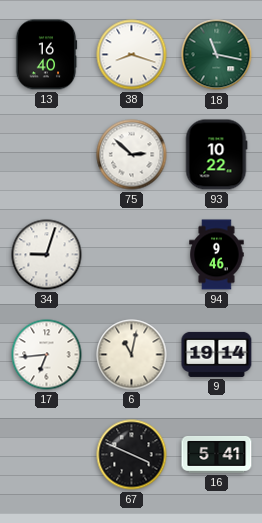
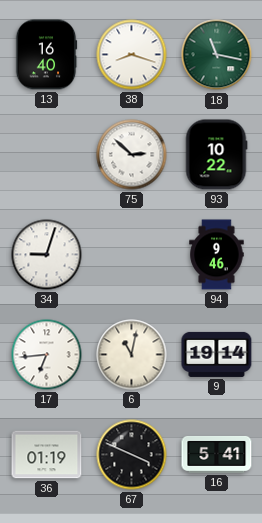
36: none -> 01:19
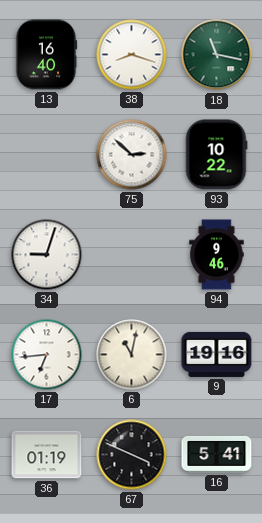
9: 19:14 -> 19:16
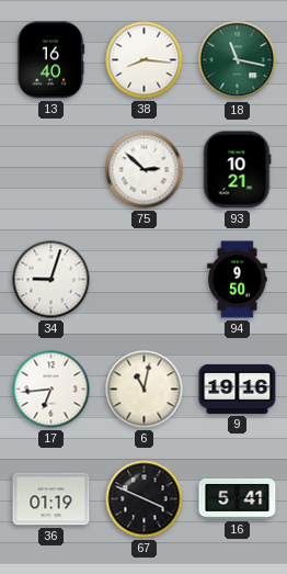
38: 8:18 -> 8:16
93: 10:22 -> 10:21
94: 9:46 -> 9:50
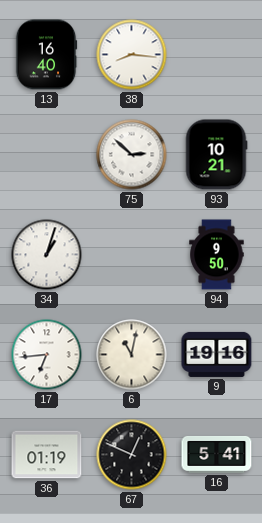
18: 11:17 -> none
34: 9:03 -> 1:03
67: 3:49 -> 12:49
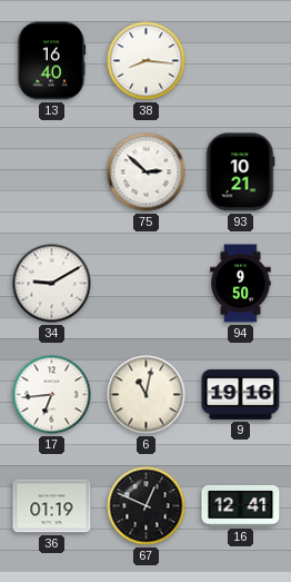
34: 1:03 -> 9:10
16: 5:41 -> 12:41
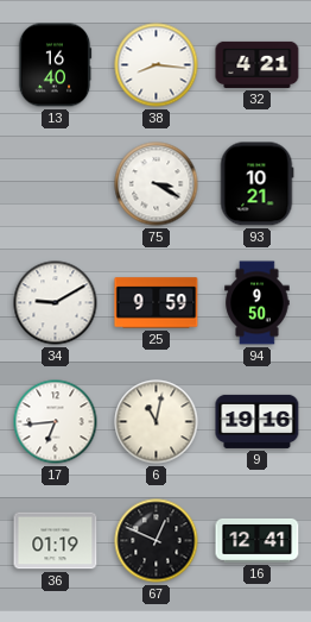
32: none -> 4:21
75: 2:52 -> 3:20
25: none -> 9:59
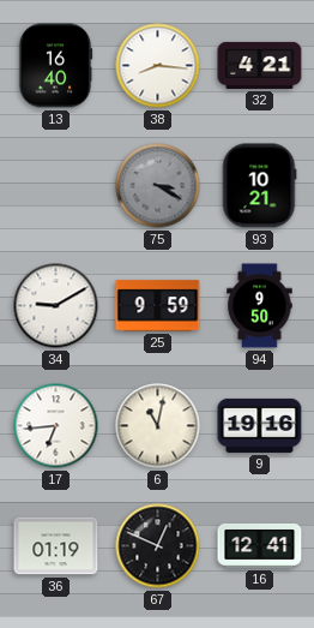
75 dial: white -> grey
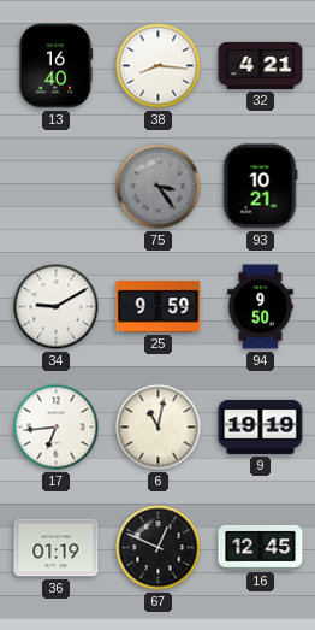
75: 3:20 -> 3:24
9: 19:16 -> 19:19
16: 12:41 -> 12:45
